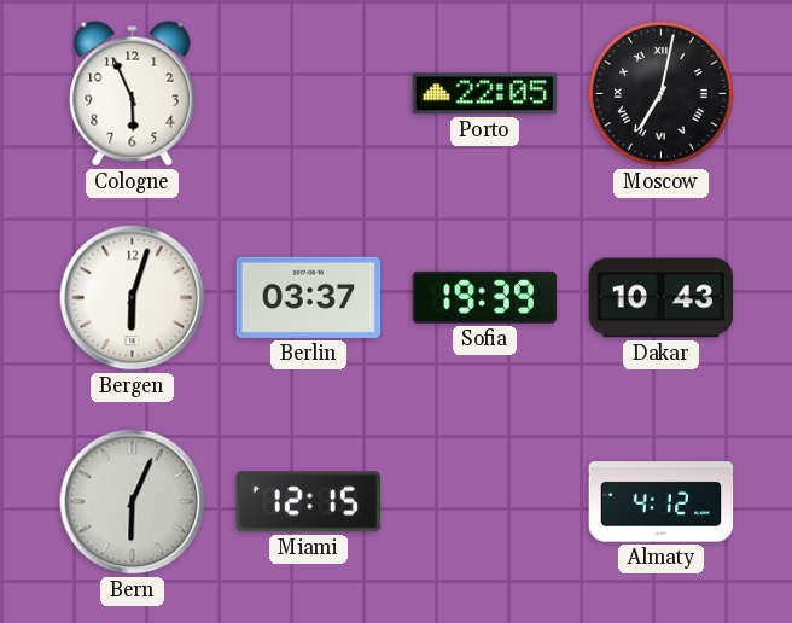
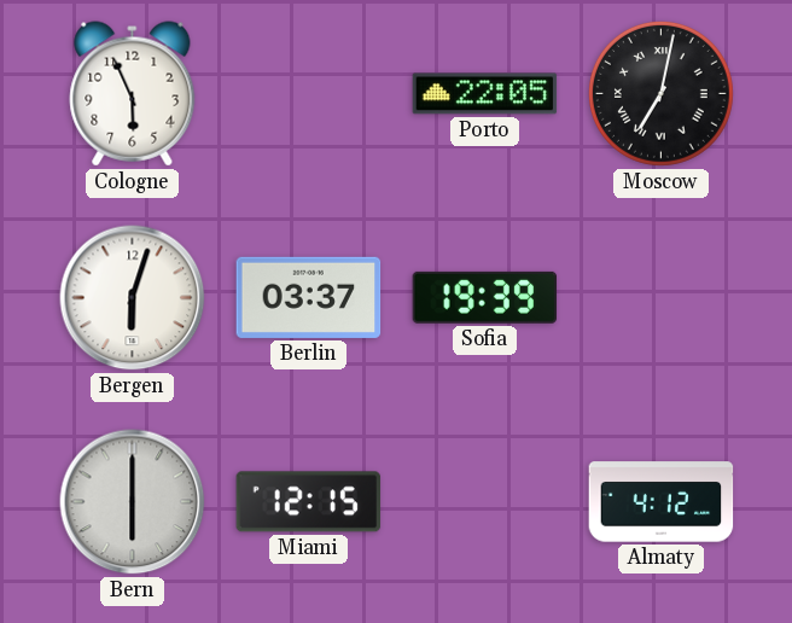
Dakar: 10:43 -> none
Bern: 6:04 -> 6:00
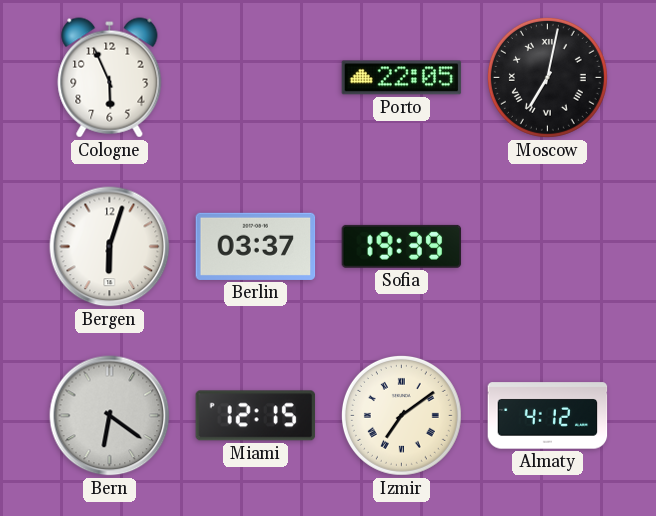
Bern: 6:00 -> 6:21
Izmir: none -> 7:09
